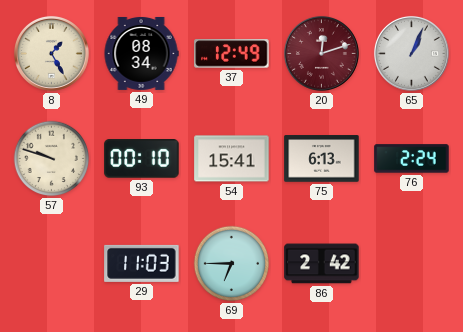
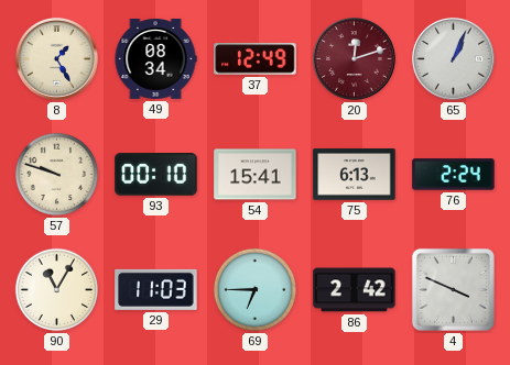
90: none -> 11:05
4: none -> 3:49
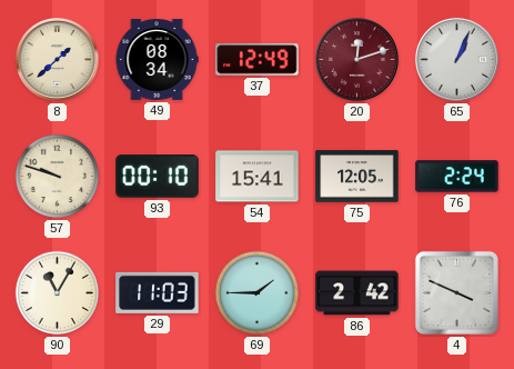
8: 1:25 -> 1:38
75: 6:13 -> 12:05
69: 6:45 -> 1:45
